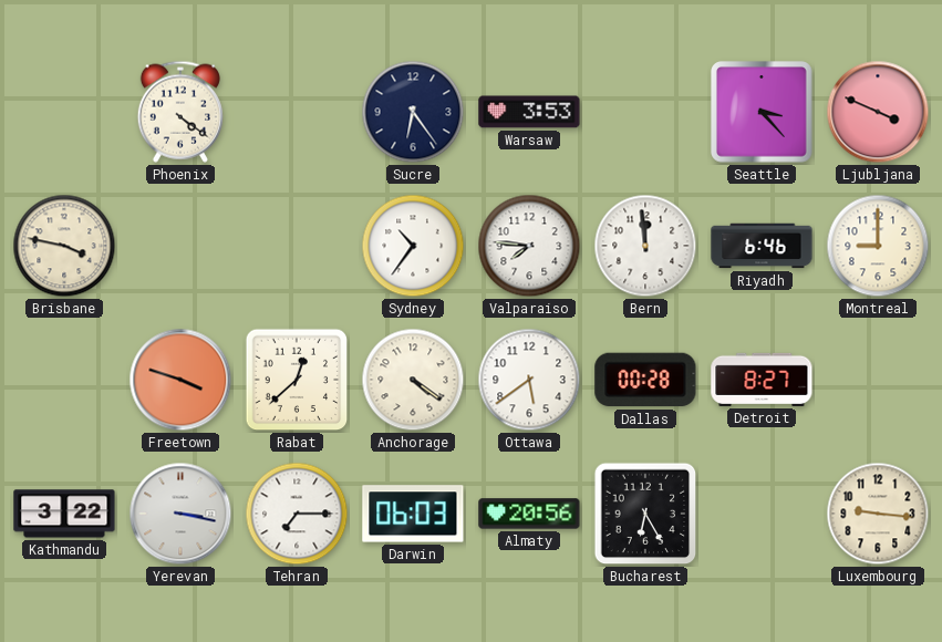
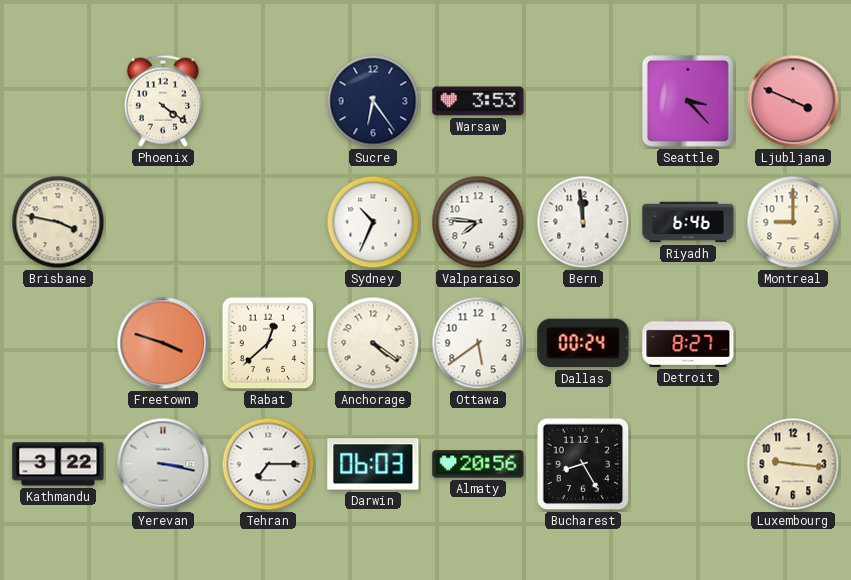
Sydney: 10:36 -> 10:34
Dallas: 00:28 -> 00:24
Bucharest: 6:25 -> 8:25
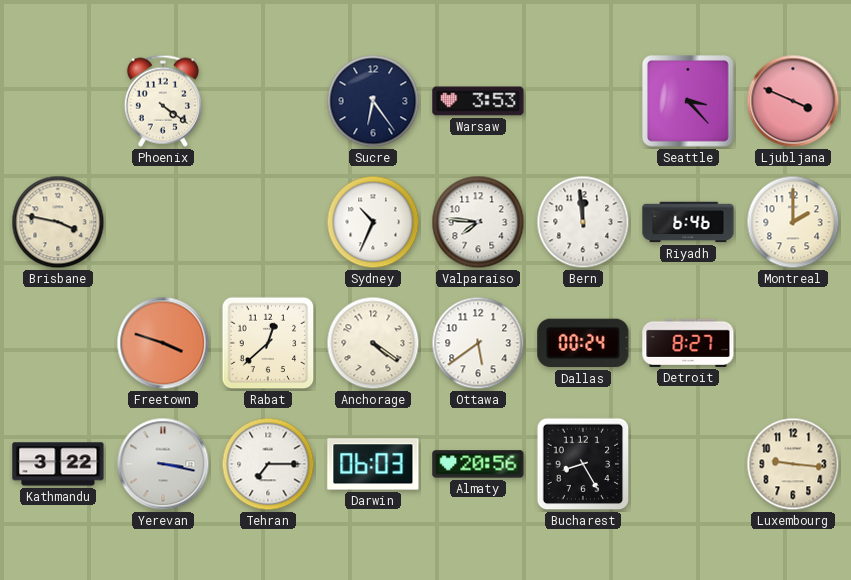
Montreal: 9:00 -> 2:00
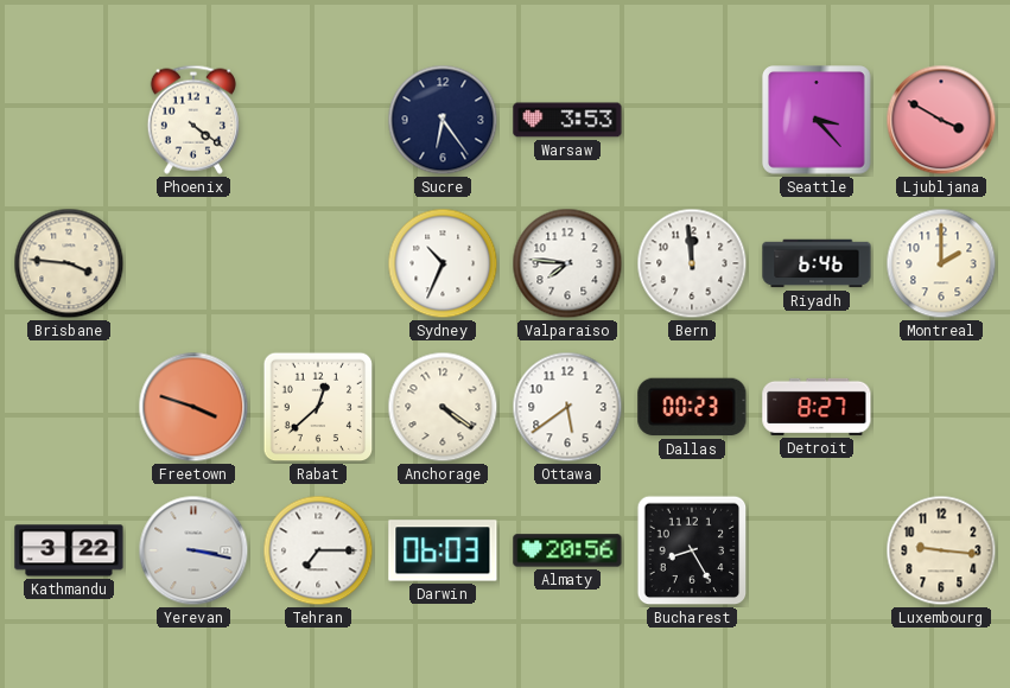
Ljubljana: 3:49 -> 3:50
Brisbane: 3:47 -> 3:46
Dallas: 00:24 -> 00:23
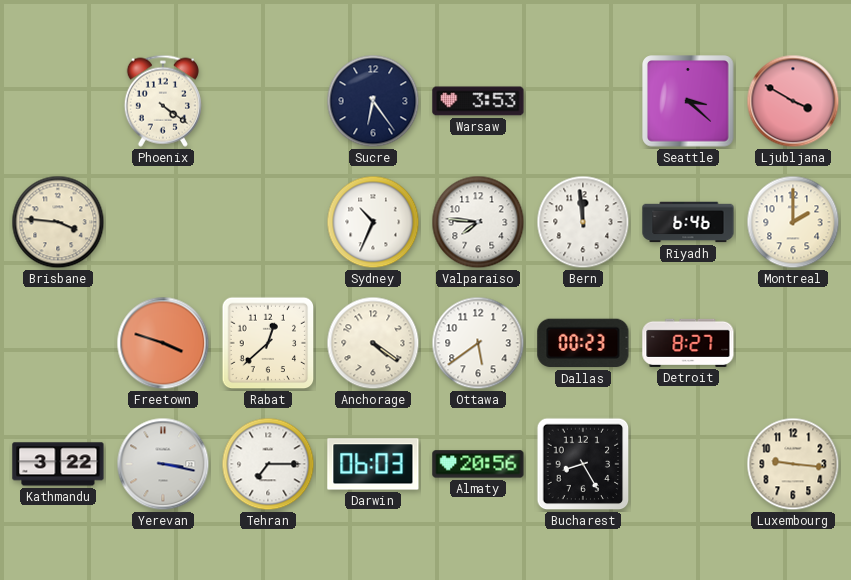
Seattle: 3:23 -> 3:22
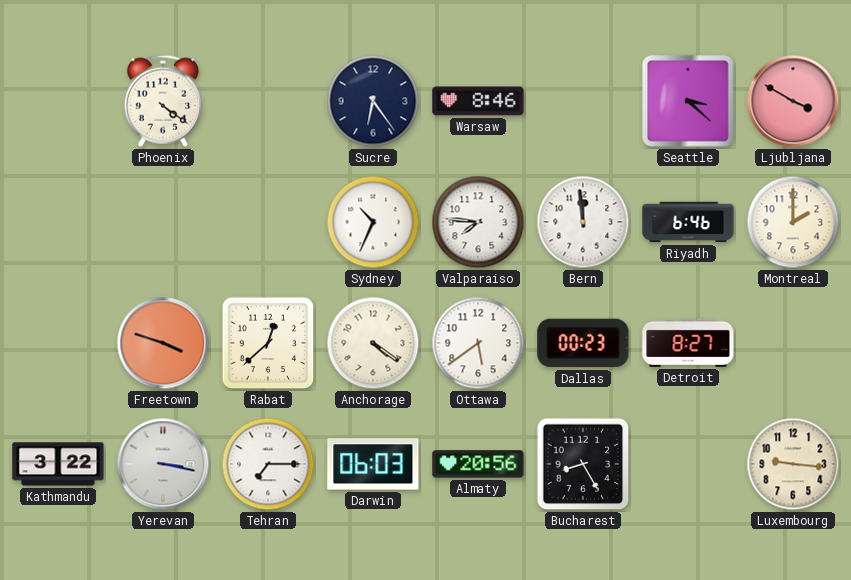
Warsaw: 3:53 -> 8:46
Brisbane: 3:46 -> none
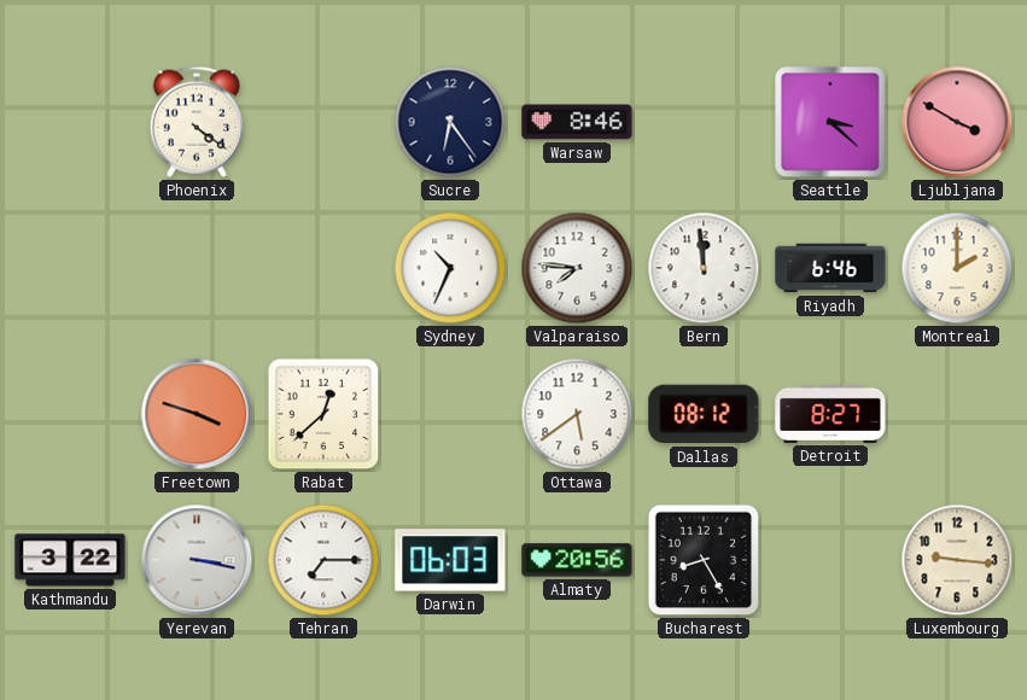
Anchorage: 4:21 -> none
Dallas: 00:23 -> 08:12
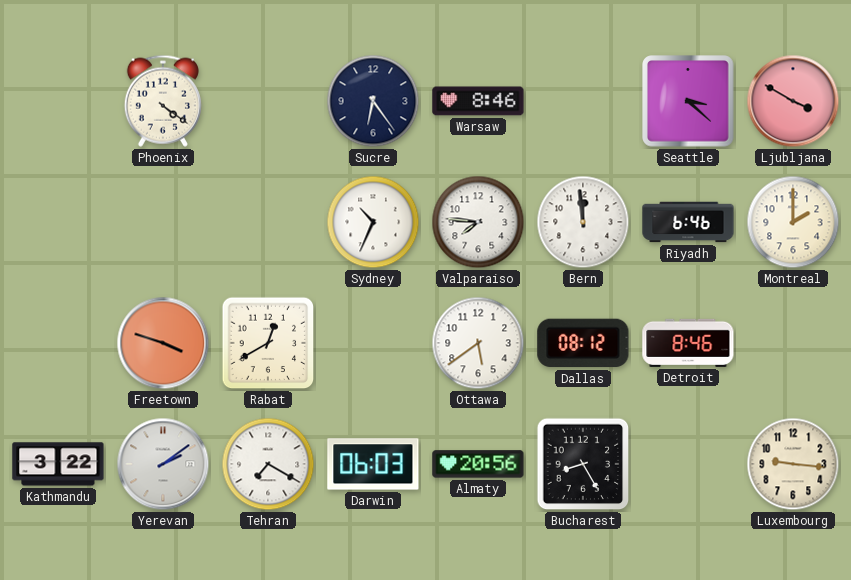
Rabat: 12:38 -> 12:40
Detroit: 8:27 -> 8:46
Yerevan: 3:17 -> 2:09
Tehran: 7:15 -> 7:20
